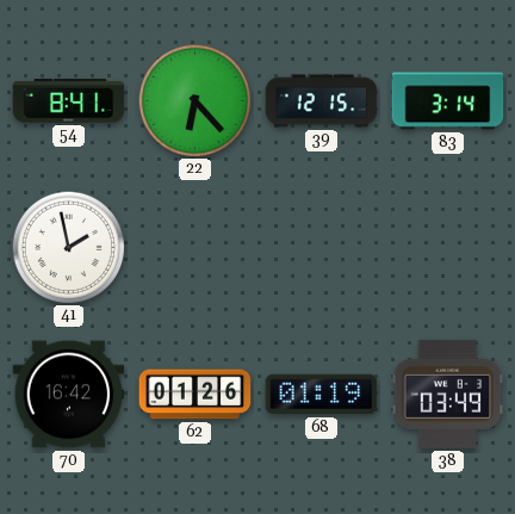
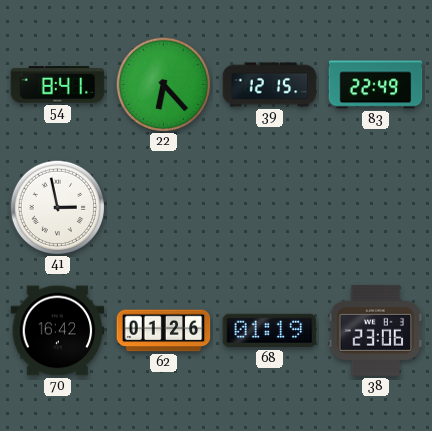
83: 3:14 -> 22:49
41: 1:58 -> 2:58
38: 03:49 -> 23:06
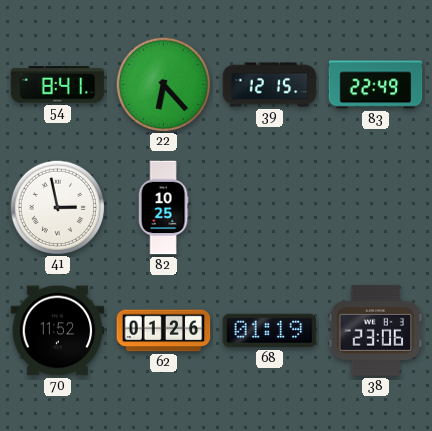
82: none -> 10:25
70: 16:42 -> 11:52
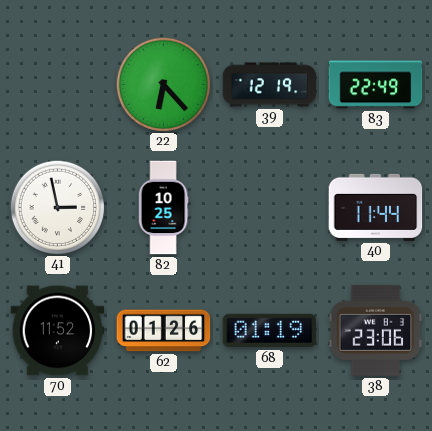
54: 8:41 -> none
39: 12:15 -> 12:19
40: none -> 11:44
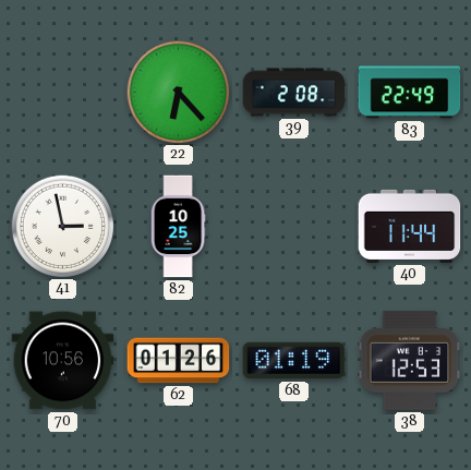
39: 12:19 -> 2:08
70: 11:52 -> 10:56
38: 23:06 -> 12:53
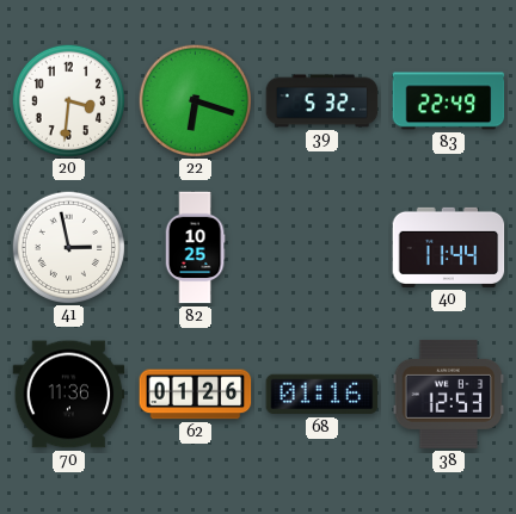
20: none -> 3:31
22: 6:23 -> 6:18
39: 2:08 -> 5:32
70: 10:56 -> 11:36
68: 01:19 -> 01:16
